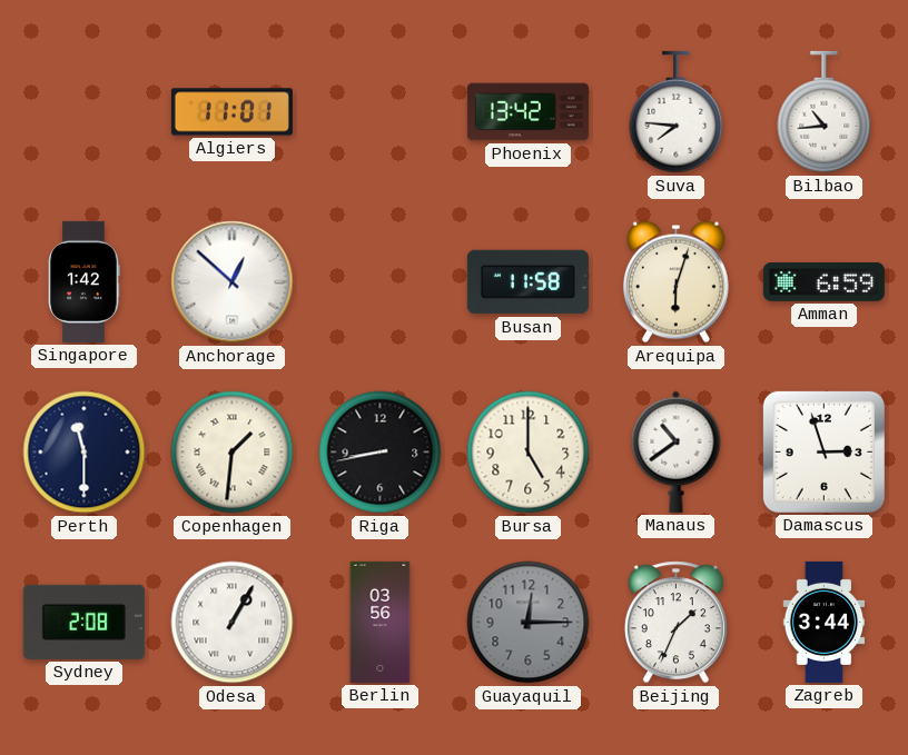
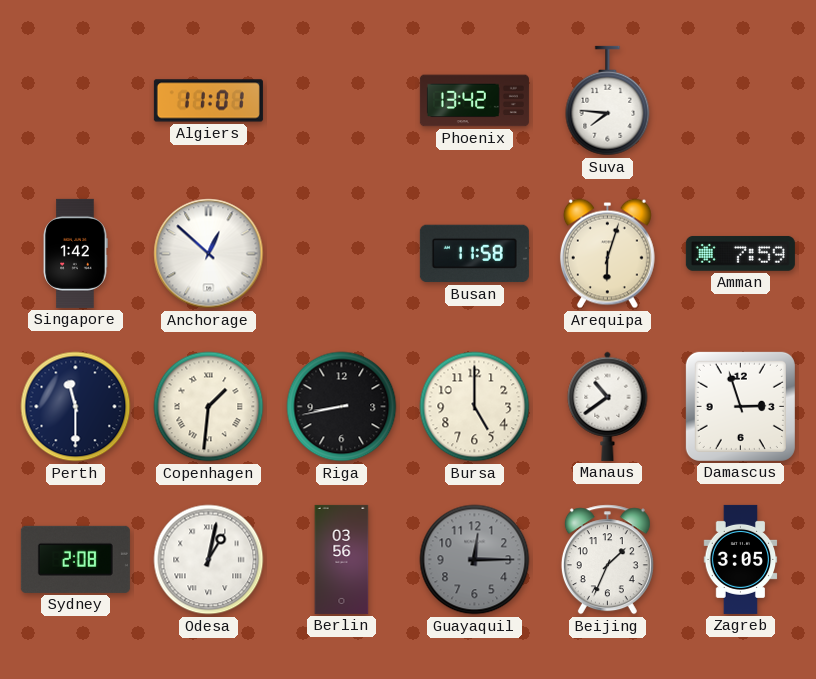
Bilbao: 10:44 -> none
Amman: 6:59 -> 7:59
Odesa: 1:05 -> 1:02
Zagreb: 3:44 -> 3:05
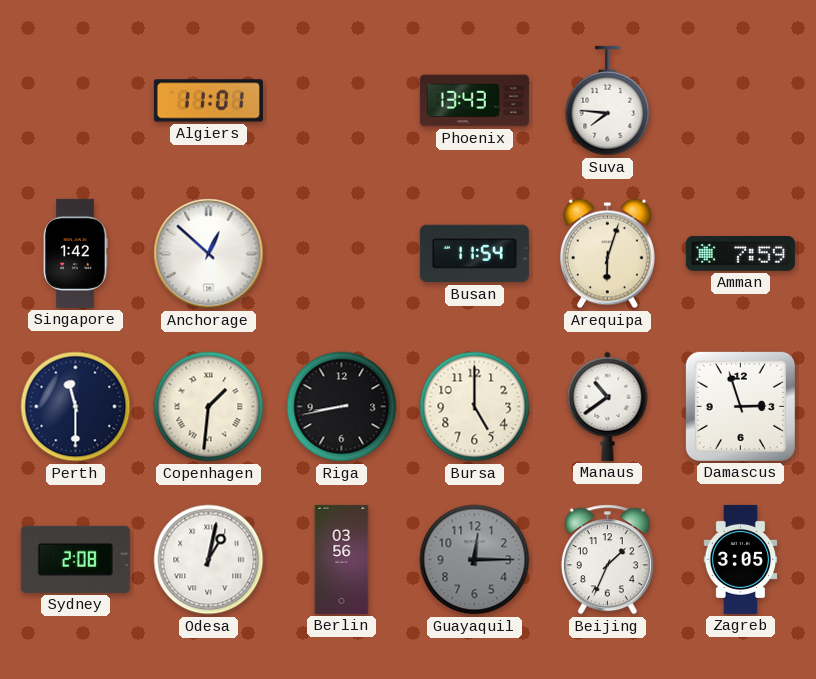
Phoenix: 13:42 -> 13:43
Busan: 11:58 -> 11:54
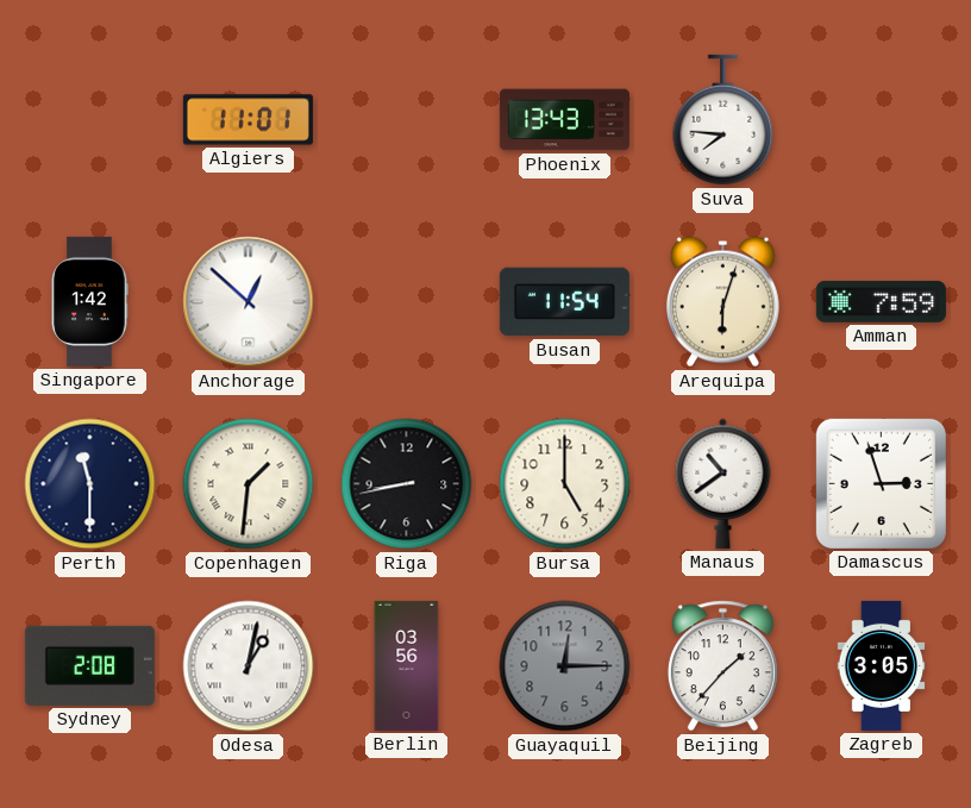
Beijing: 1:34 -> 1:37
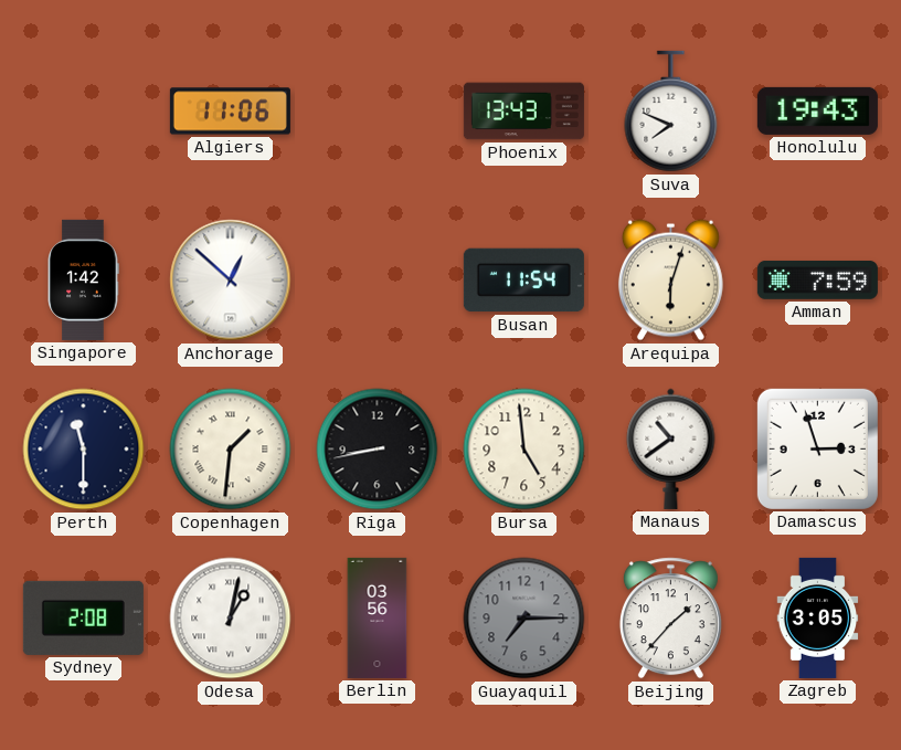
Algiers: 11:01 -> 11:06
Suva: 7:46 -> 7:49
Honolulu: none -> 19:43
Bursa: 5:00 -> 4:59
Guayaquil: 12:15 -> 7:15
